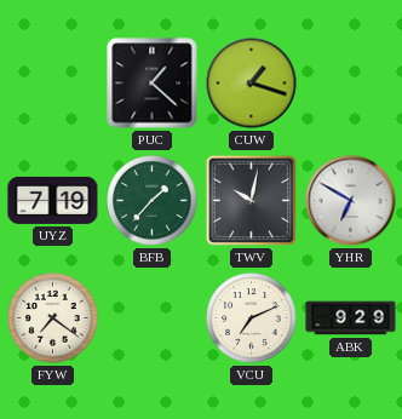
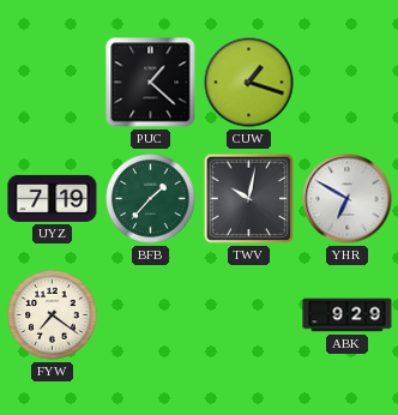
VCU: 7:11 -> none
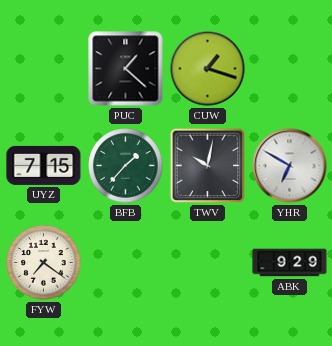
UYZ: 7:19 -> 7:15
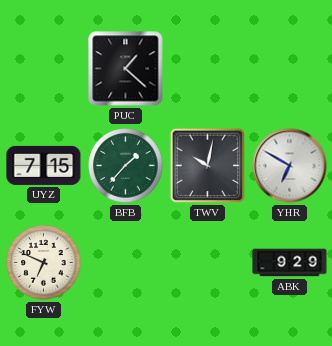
CUW: 1:18 -> none
FYW: 7:21 -> 6:49
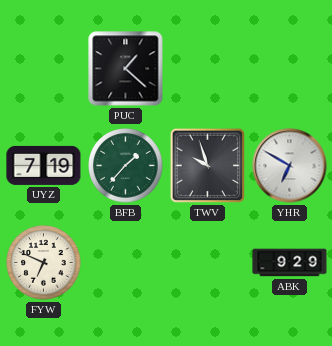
UYZ: 7:15 -> 7:19
TWV: 10:02 -> 9:57
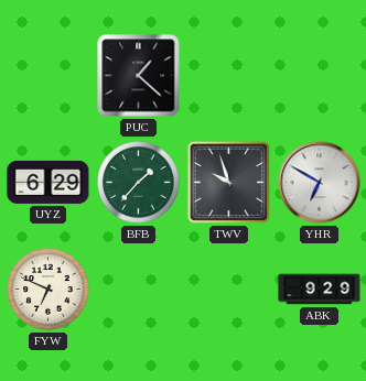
UYZ: 7:19 -> 6:29
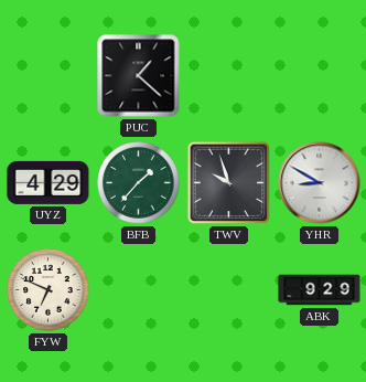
UYZ: 6:29 -> 4:29
YHR: 6:50 -> 8:50
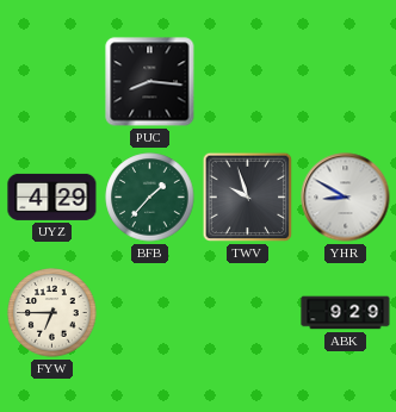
PUC: 1:22 -> 8:16
FYW: 6:49 -> 6:45
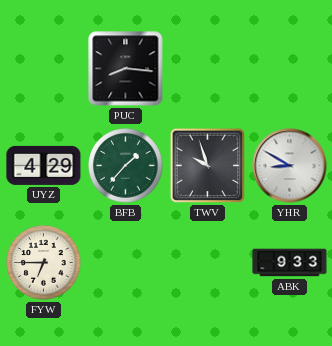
ABK: 9:29 -> 9:33
